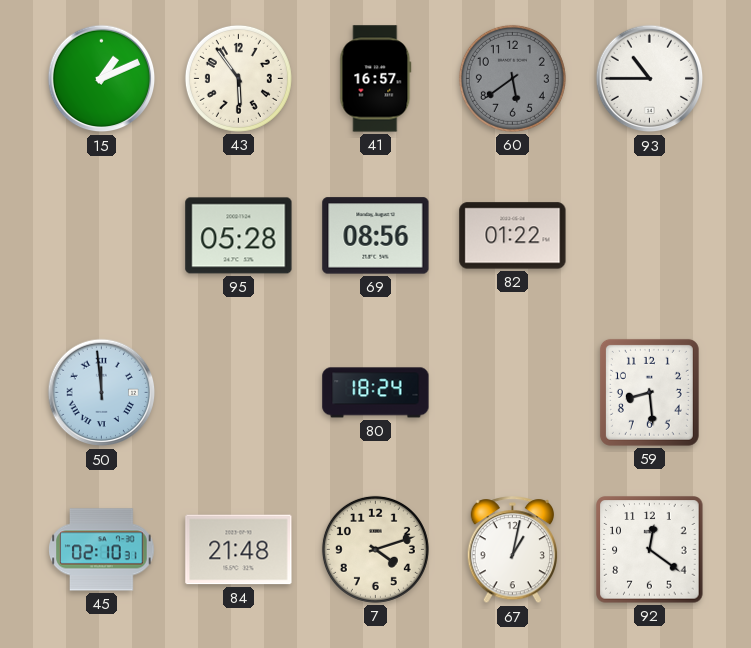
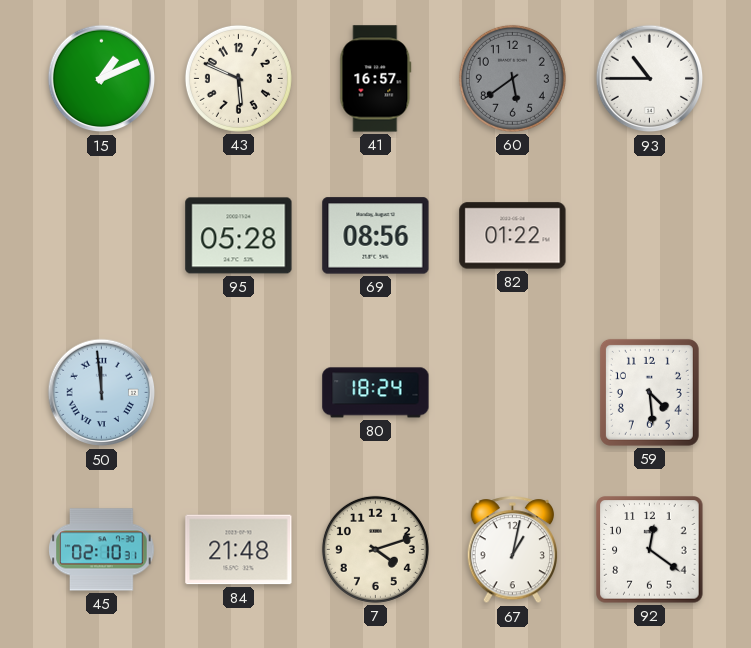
43: 5:54 -> 5:49
59: 8:29 -> 4:29
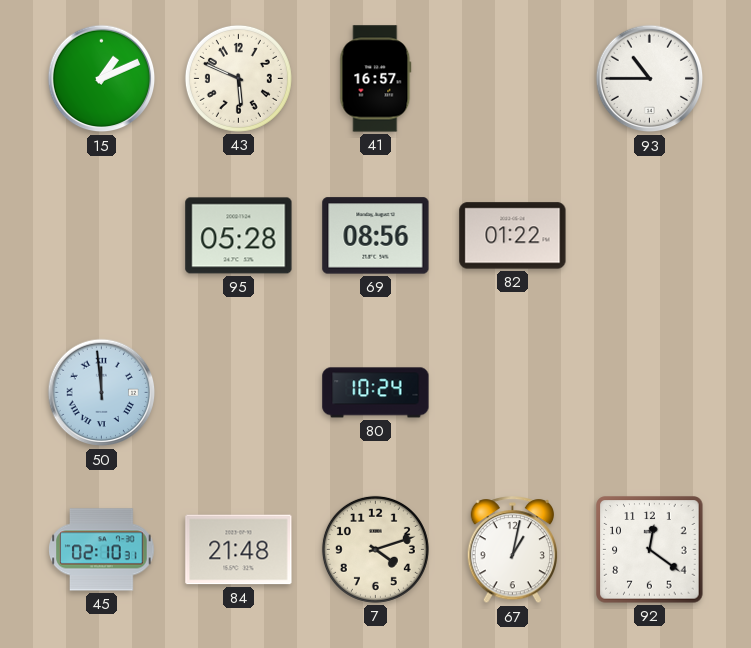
60: 5:39 -> none
80: 18:24 -> 10:24
59: 4:29 -> none
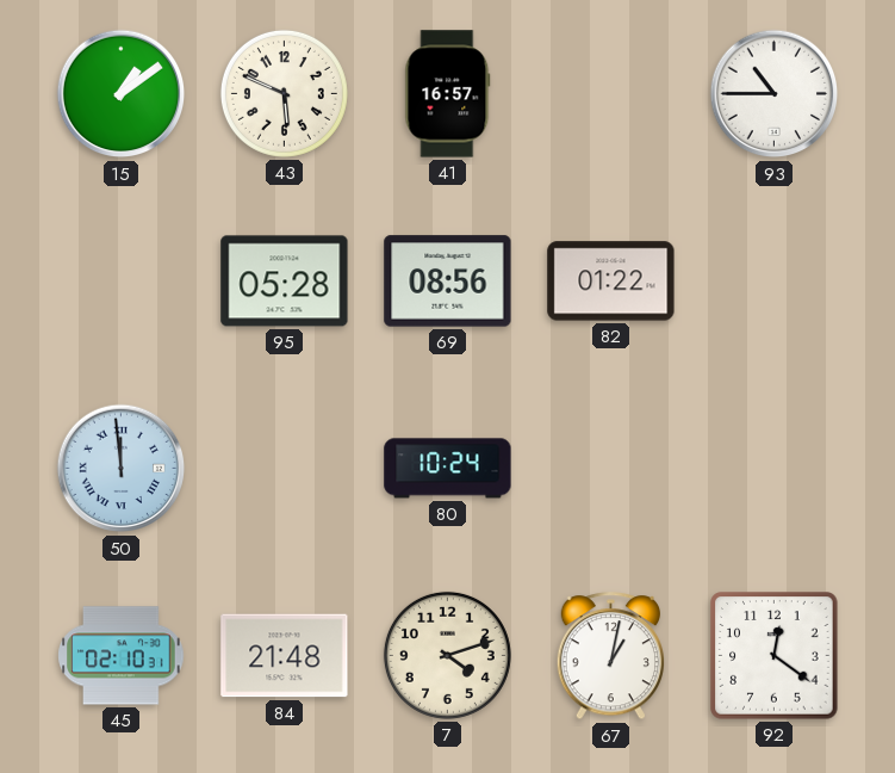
15: 1:11 -> 1:09
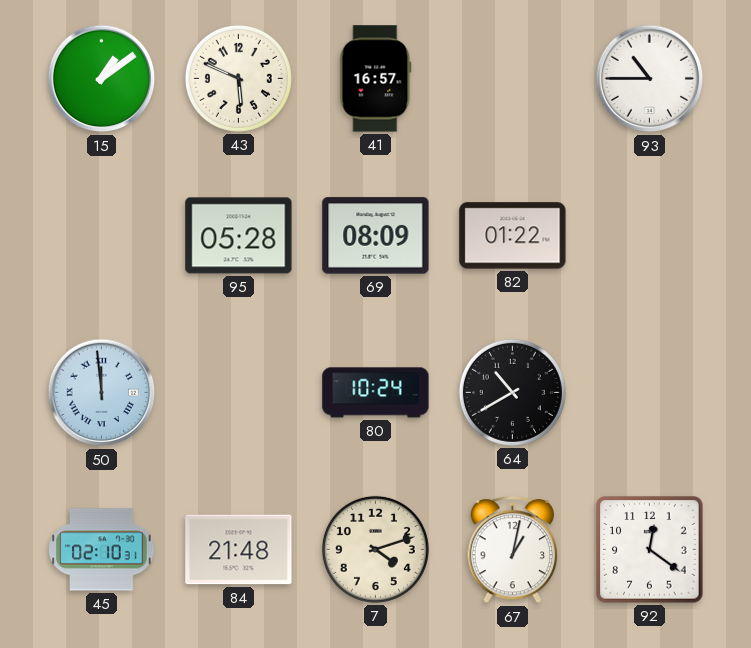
69: 08:56 -> 08:09
64: none -> 10:40
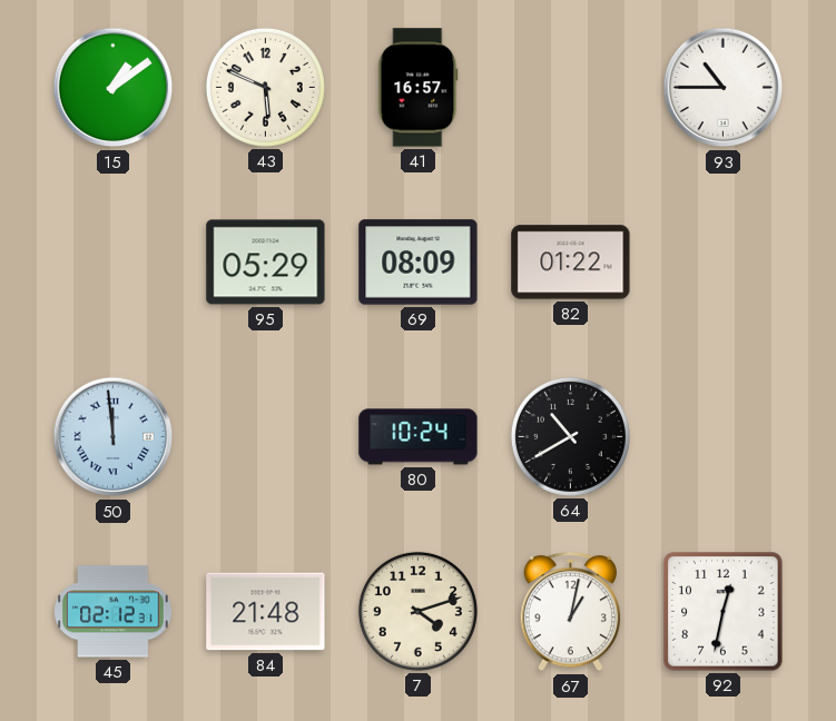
95: 05:28 -> 05:29
45: 02:10 -> 02:12
92: 12:21 -> 12:32
